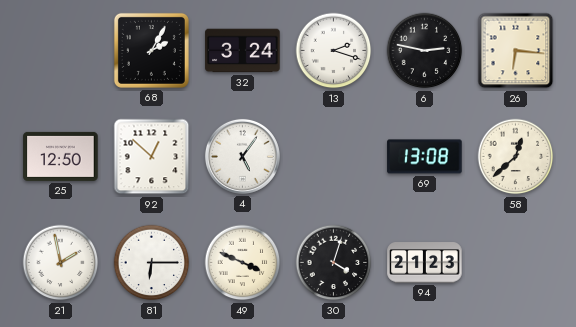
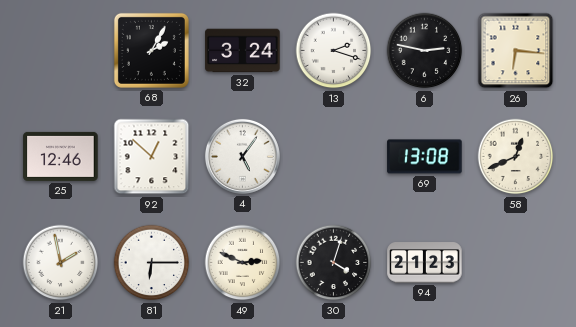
25: 12:50 -> 12:46
58: 12:38 -> 12:41
49: 3:49 -> 2:49
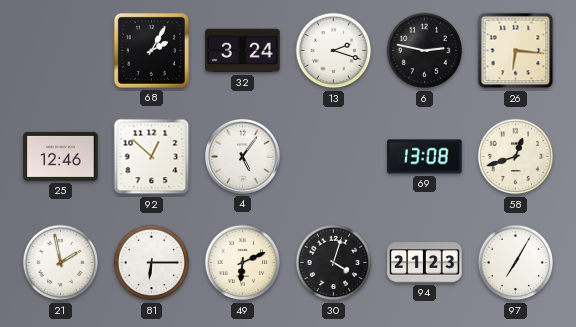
58: 12:41 -> 12:42
49: 2:49 -> 6:11
97: none -> 7:05
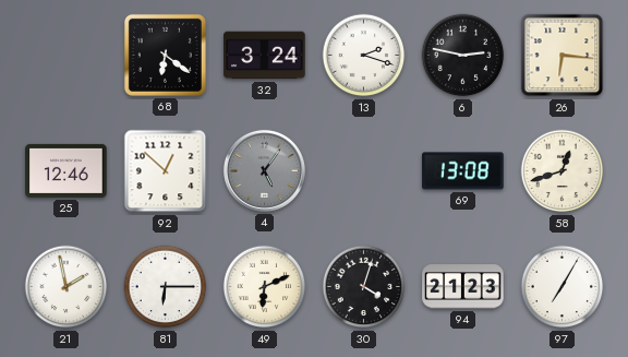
68: 2:05 -> 6:21
4 dial: white -> grey
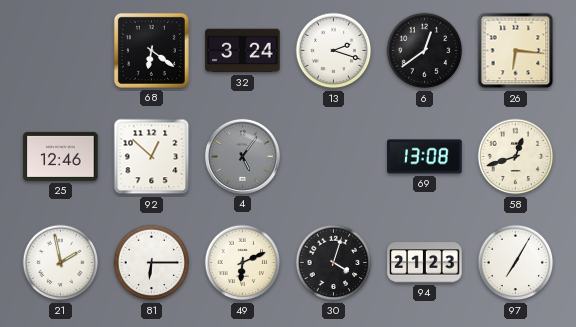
6: 2:47 -> 12:39
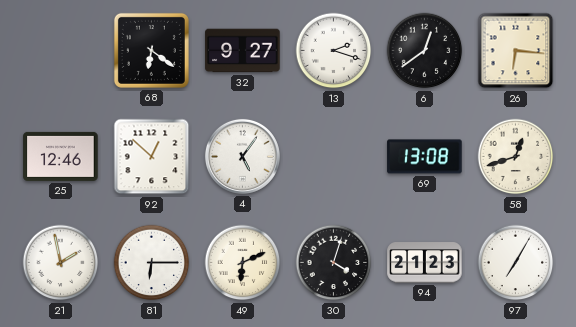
32: 3:24 -> 9:27
4 dial: grey -> white
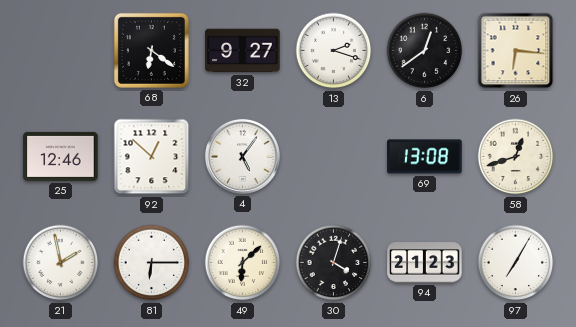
49: 6:11 -> 6:08
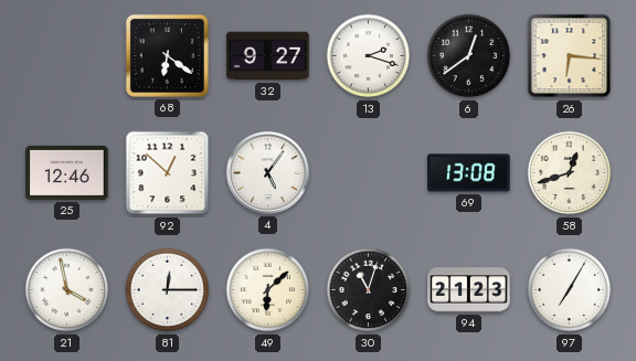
21: 1:58 -> 3:58
81: 6:15 -> 12:15
30: 4:03 -> 11:03
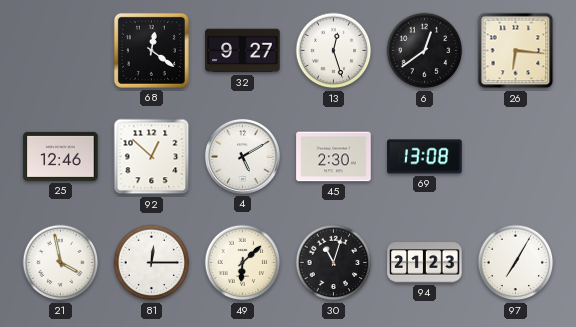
68: 6:21 -> 12:21
13: 2:18 -> 12:27
4: 5:06 -> 5:10
45: none -> 2:30
58: 12:42 -> none
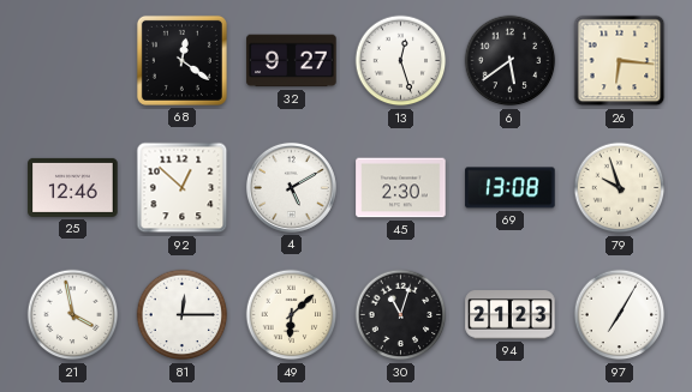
6: 12:39 -> 5:39
79: none -> 9:57
